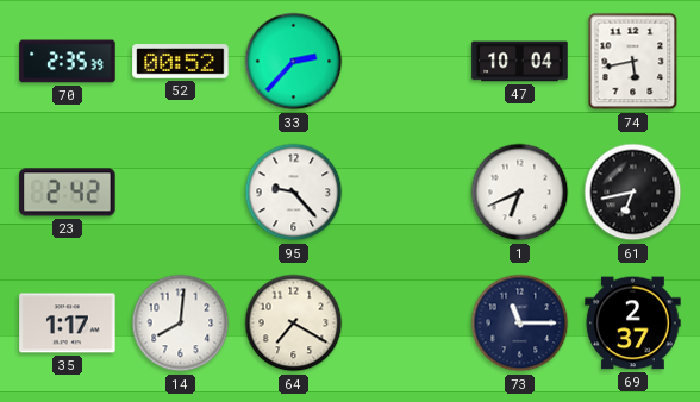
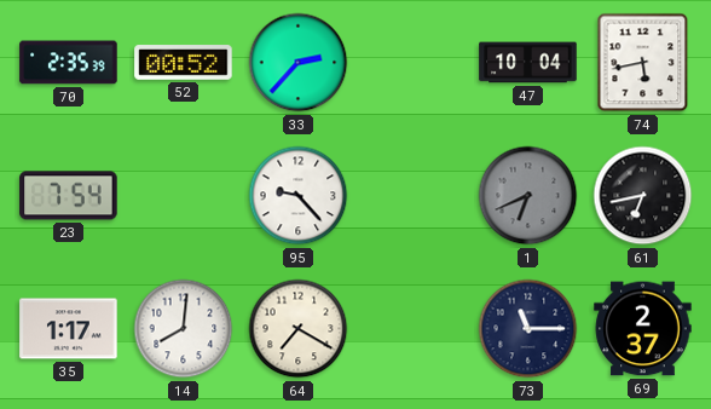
23: 2:42 -> 7:54
1 dial: white -> grey
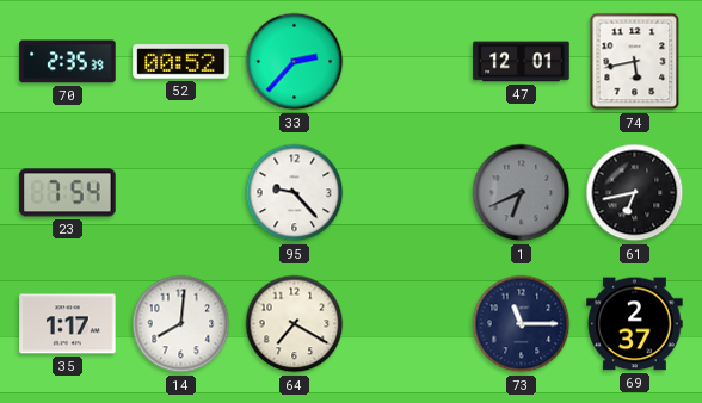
47: 10:04 -> 12:01
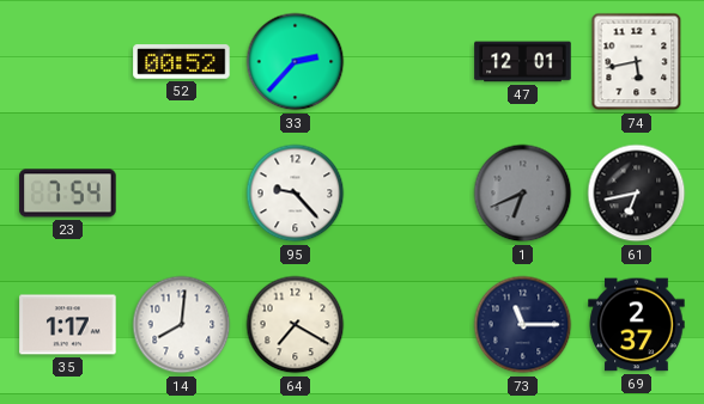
70: 2:35 -> none
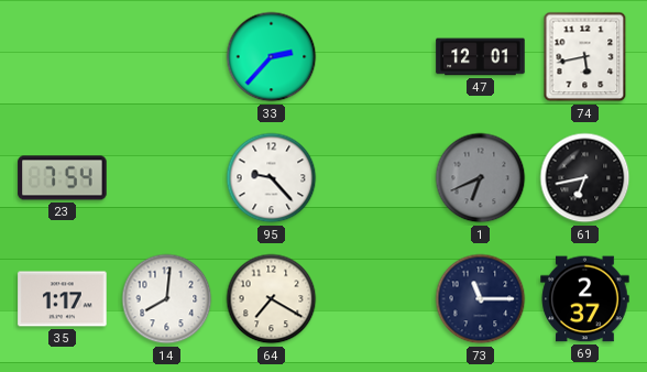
52: 00:52 -> none
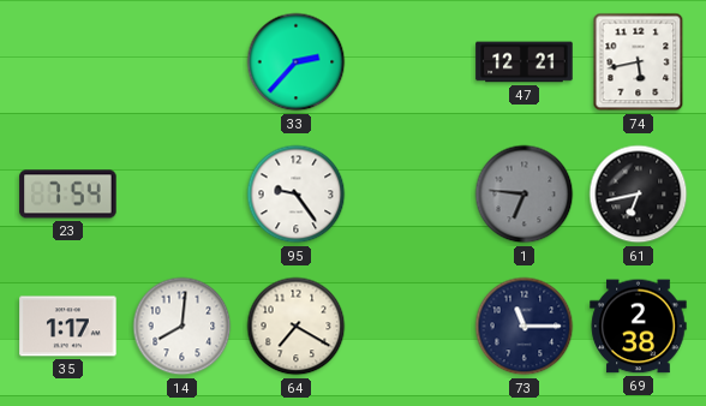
47: 12:01 -> 12:21
95: 9:23 -> 9:24
1: 6:41 -> 6:46
69: 2:37 -> 2:38
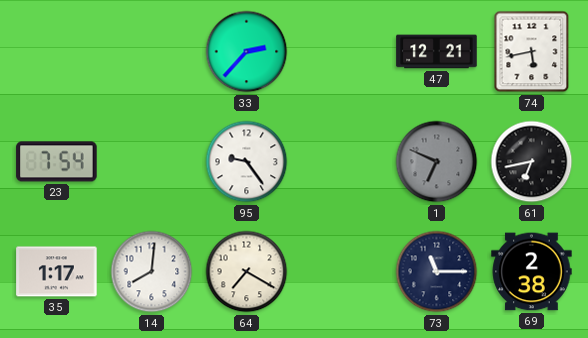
1: 6:46 -> 6:49
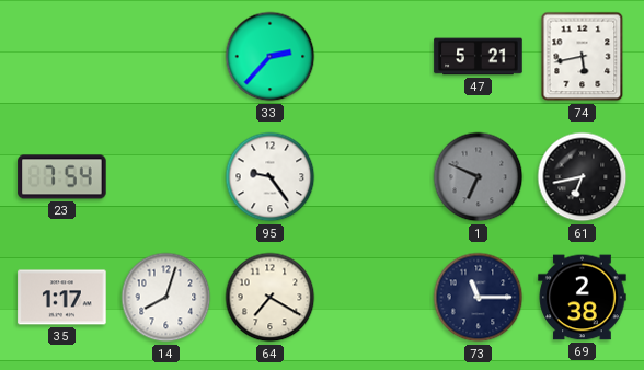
47: 12:21 -> 5:21
14: 8:01 -> 8:03
